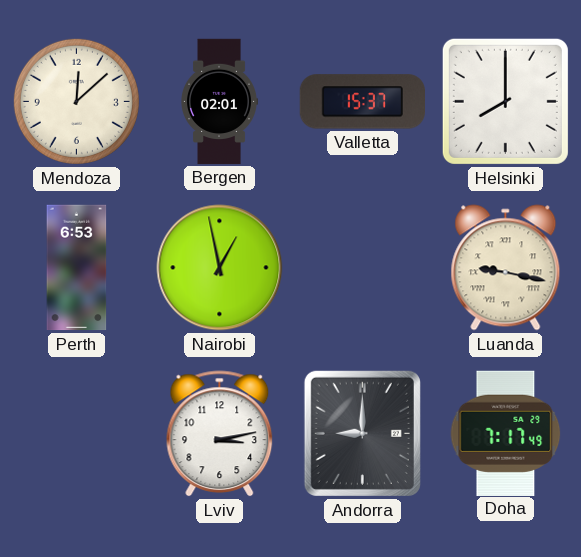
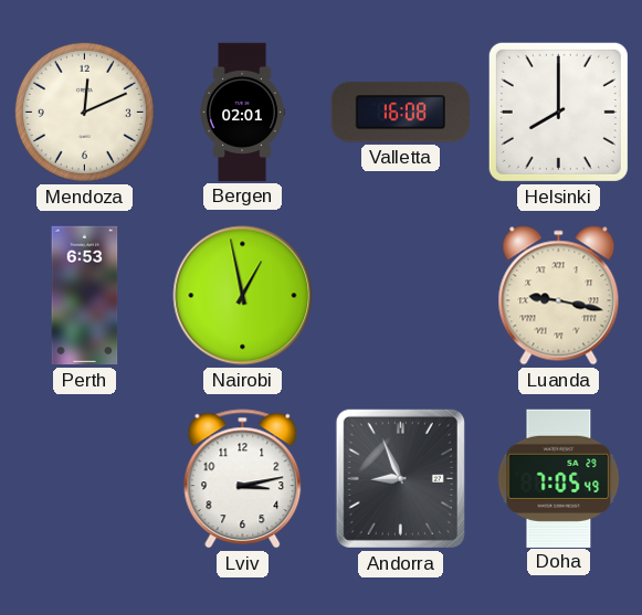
Mendoza: 12:08 -> 12:11
Valletta: 15:37 -> 16:08
Andorra: 9:00 -> 8:56
Doha: 7:17 -> 7:05
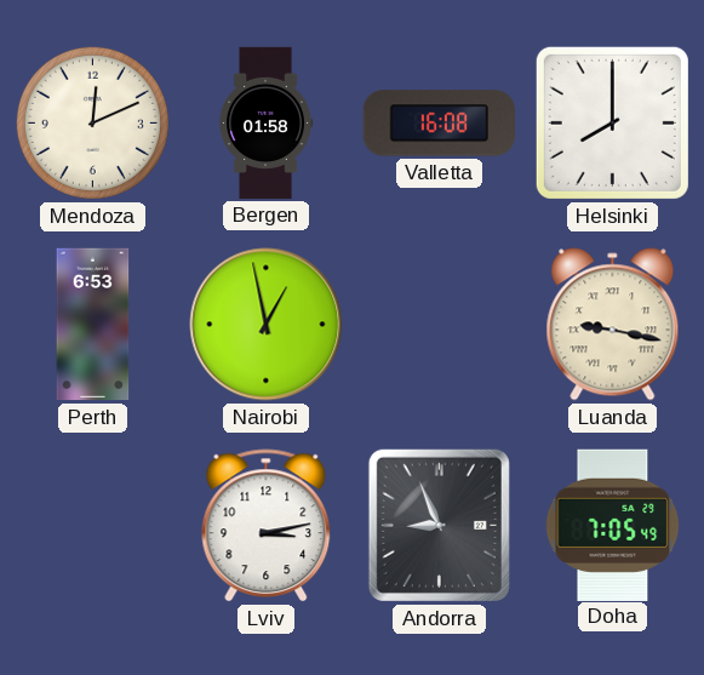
Bergen: 02:01 -> 01:58
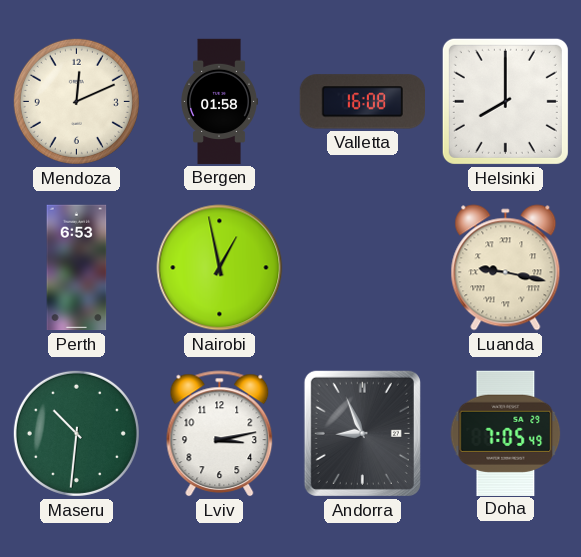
Maseru: none -> 10:31
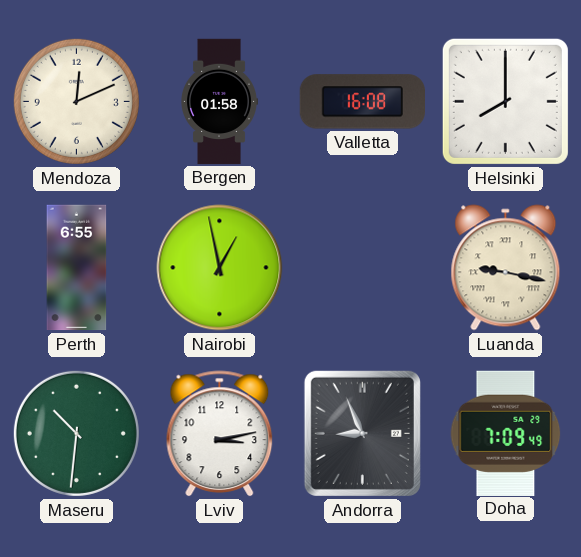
Perth: 6:53 -> 6:55
Doha: 7:05 -> 7:09
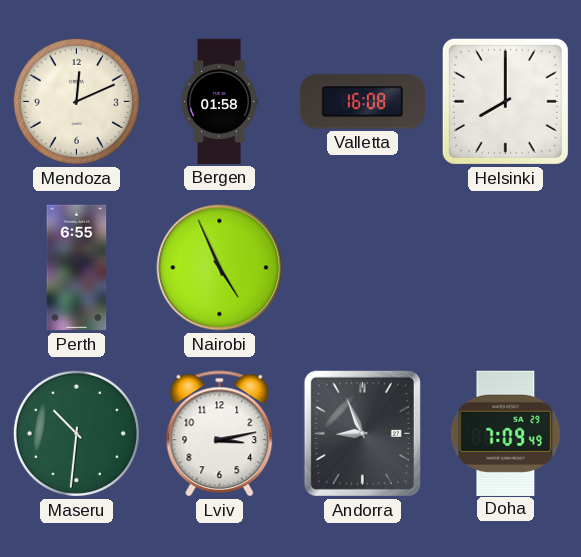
Nairobi: 12:58 -> 4:56
Luanda: 9:17 -> none
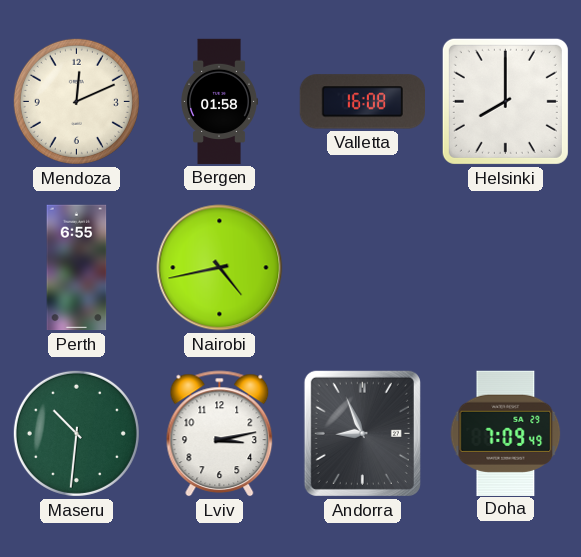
Nairobi: 4:56 -> 4:43
